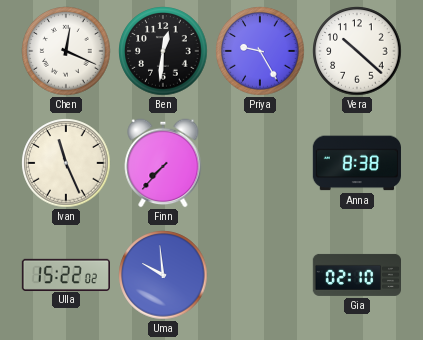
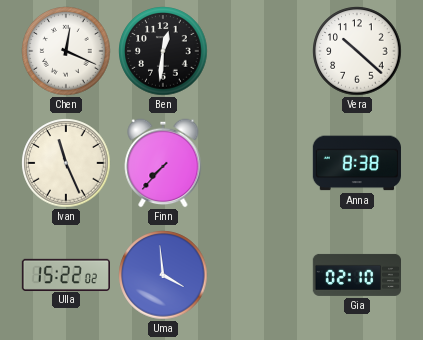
Priya: 9:25 -> none
Uma: 9:59 -> 3:59
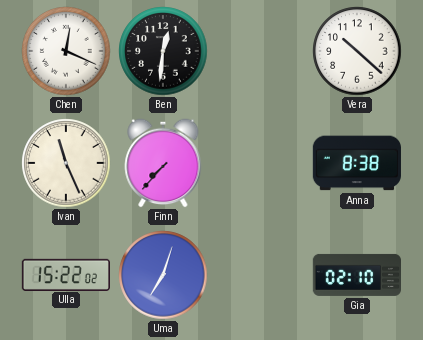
Uma: 3:59 -> 7:03
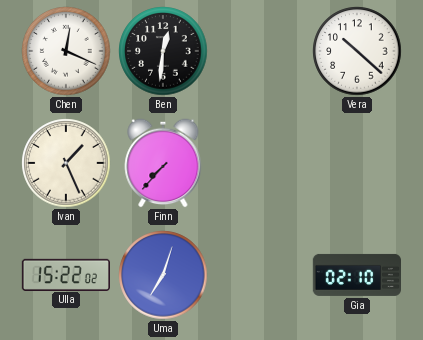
Ivan: 11:26 -> 1:26
Anna: 8:38 -> none
